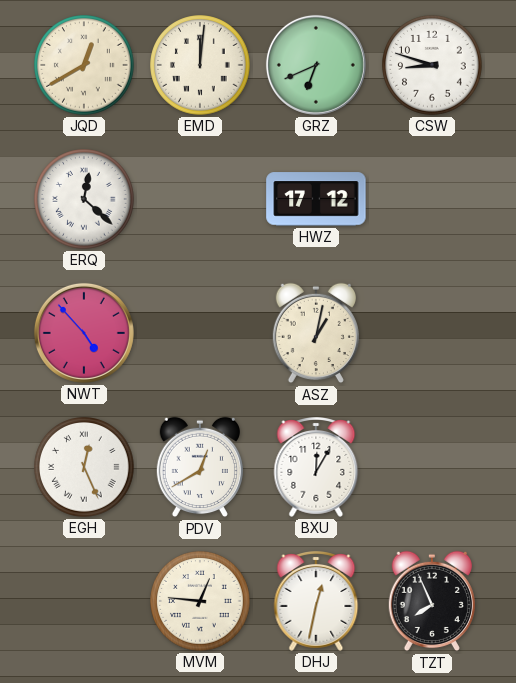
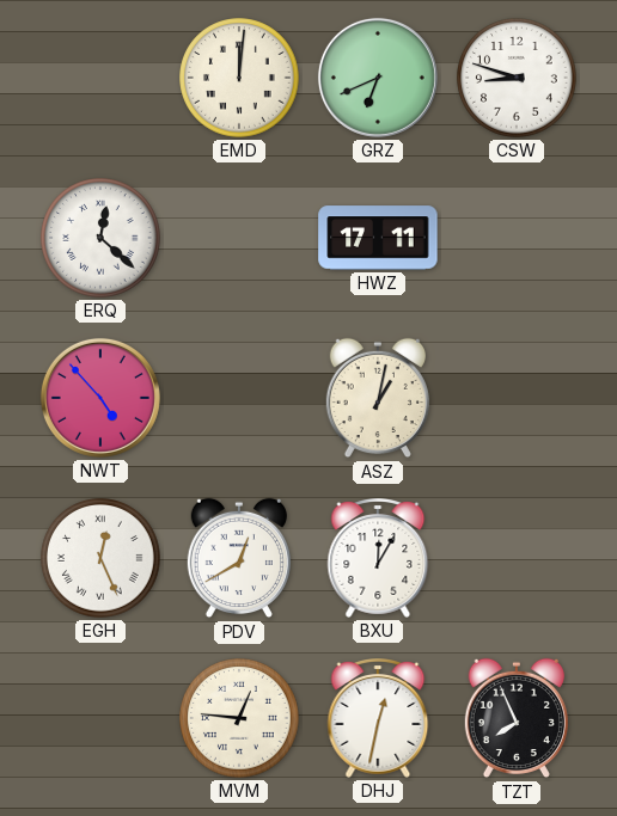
JQD: 12:40 -> none
HWZ: 17:12 -> 17:11
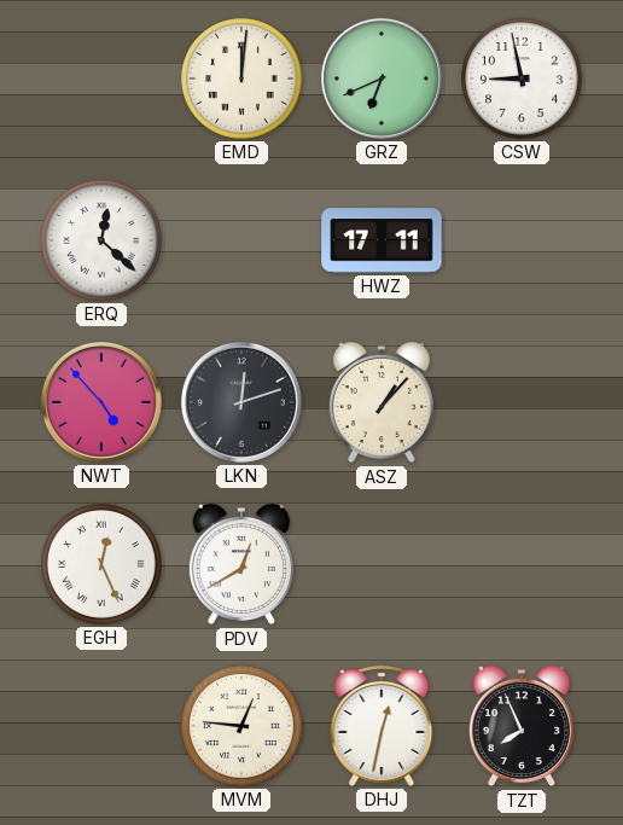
CSW: 8:48 -> 8:58
LKN: none -> 12:12
ASZ: 1:02 -> 1:07
BXU: 12:05 -> none
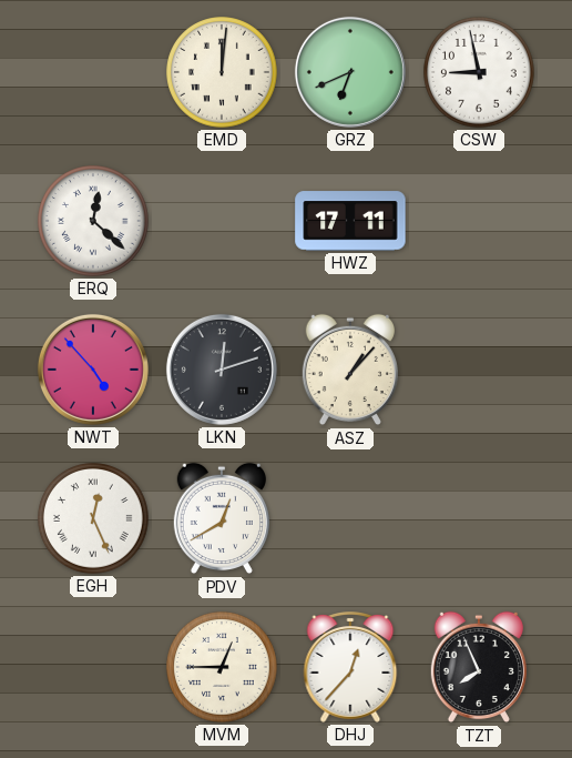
MVM: 12:46 -> 12:45
DHJ: 12:32 -> 12:37
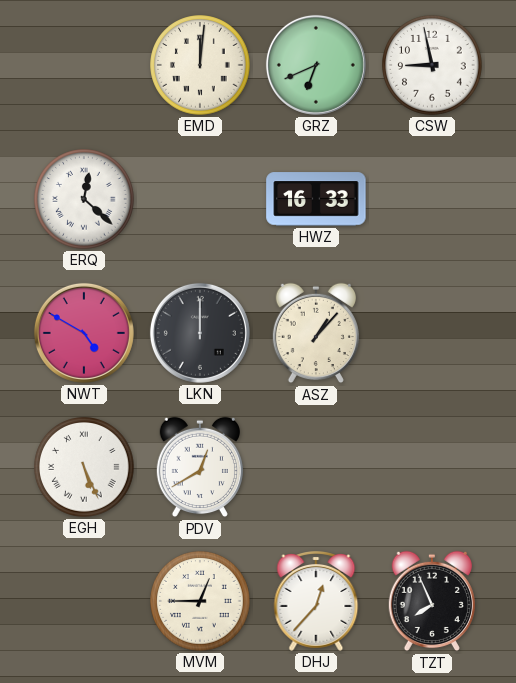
HWZ: 17:11 -> 16:33
NWT: 4:53 -> 4:50
LKN: 12:12 -> 12:00
EGH: 12:26 -> 5:26
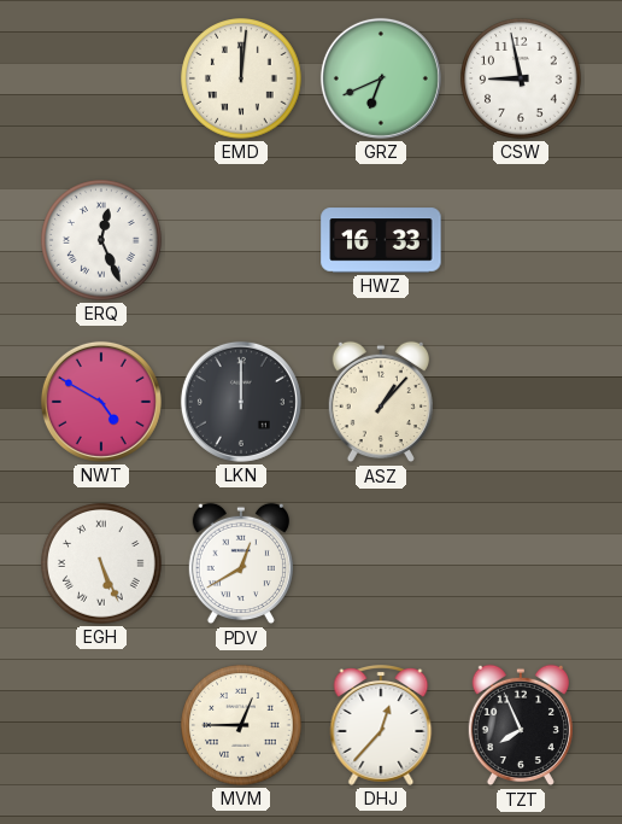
ERQ: 12:22 -> 12:26
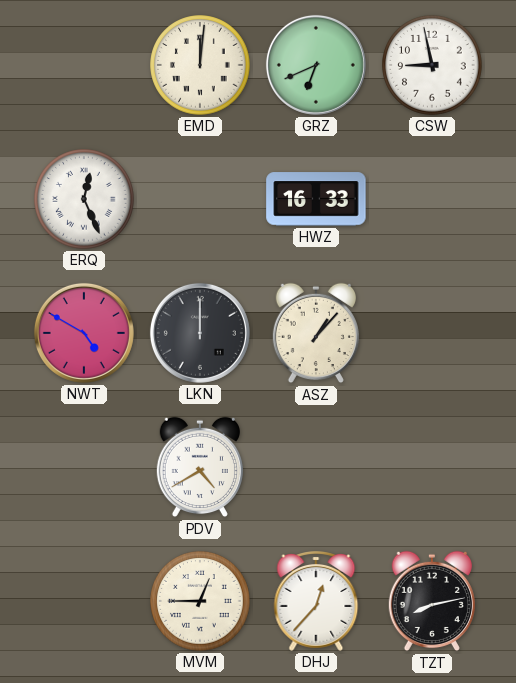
EGH: 5:26 -> none
PDV: 12:40 -> 4:40
TZT: 7:56 -> 8:13
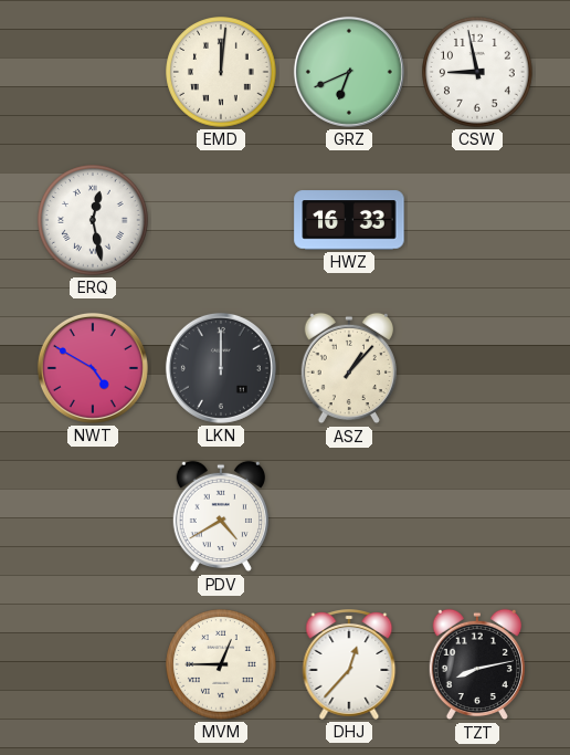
ERQ: 12:26 -> 12:28
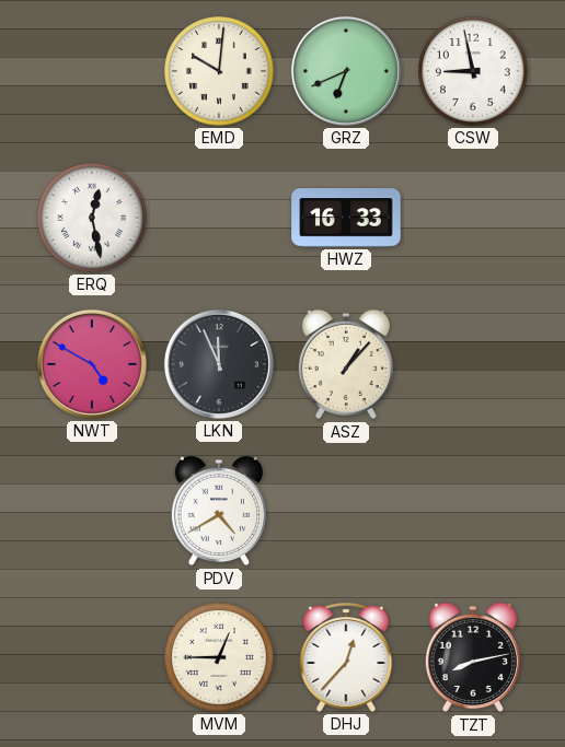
EMD: 12:01 -> 10:01
LKN: 12:00 -> 11:56
